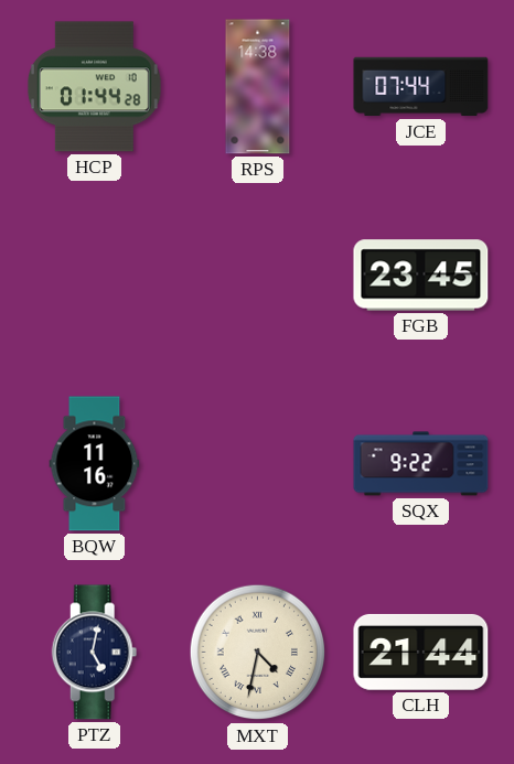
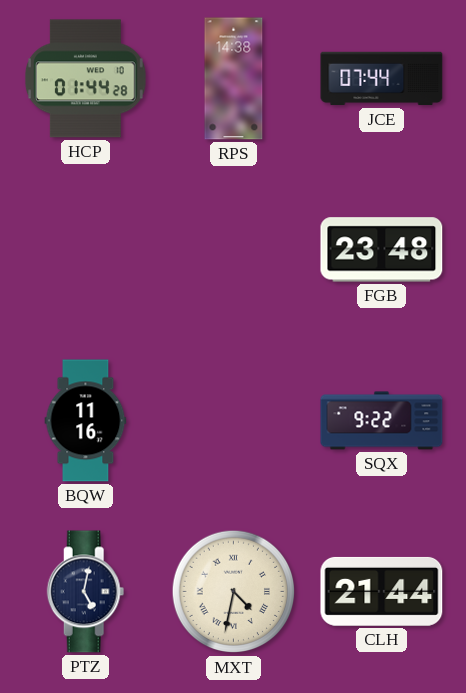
FGB: 23:45 -> 23:48
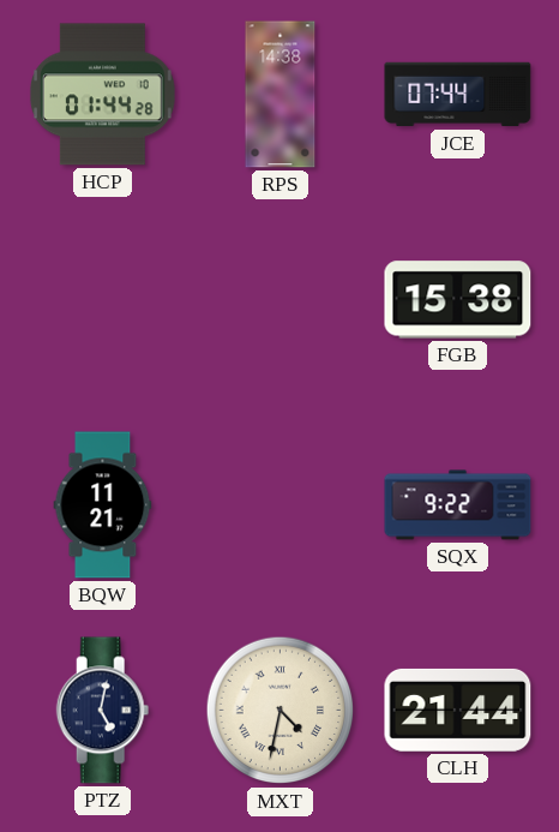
FGB: 23:48 -> 15:38
BQW: 11:16 -> 11:21
